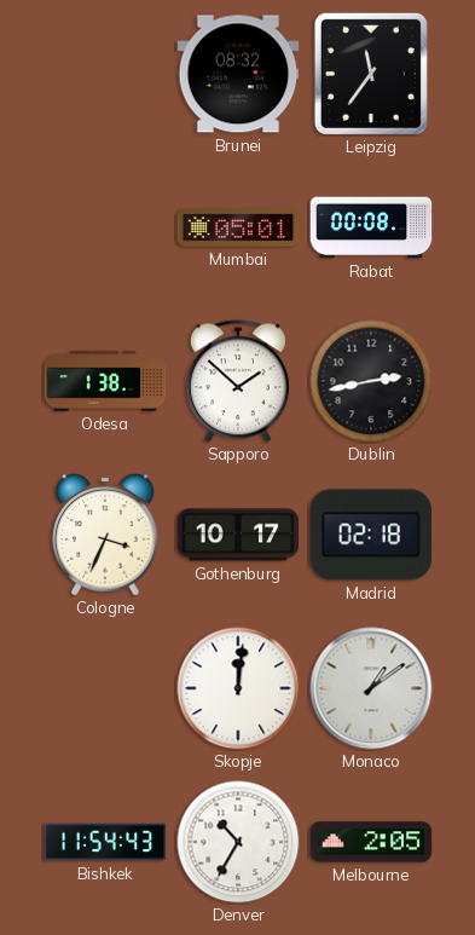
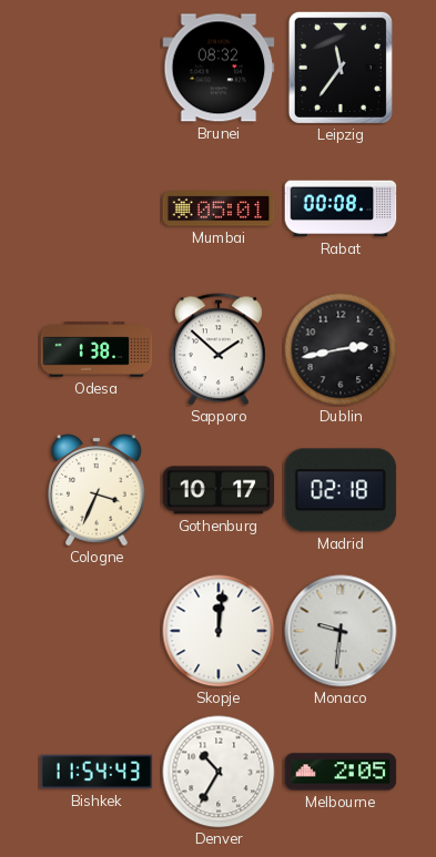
Monaco: 1:09 -> 9:31
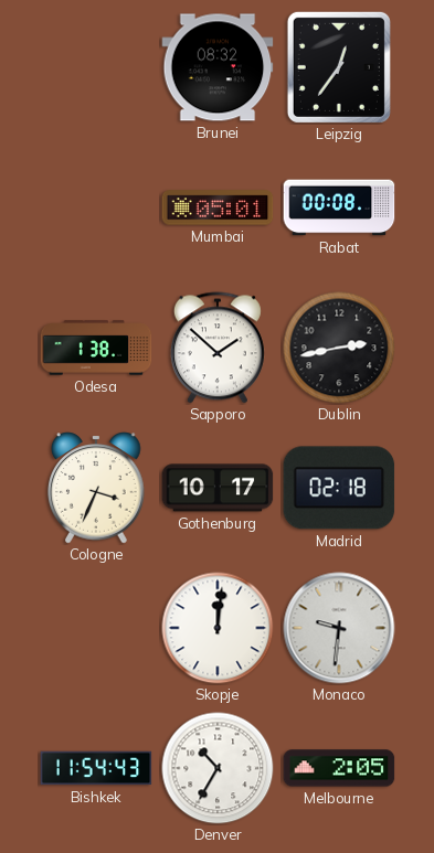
Leipzig: 11:36 -> 12:36
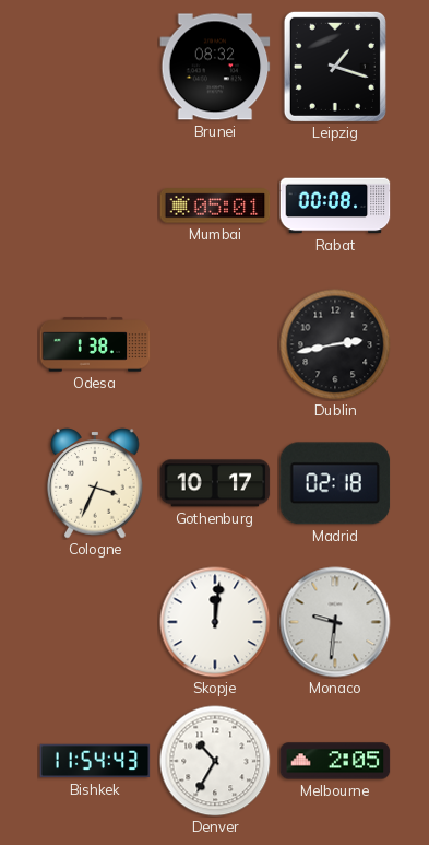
Leipzig: 12:36 -> 1:18
Sapporo: 1:52 -> none
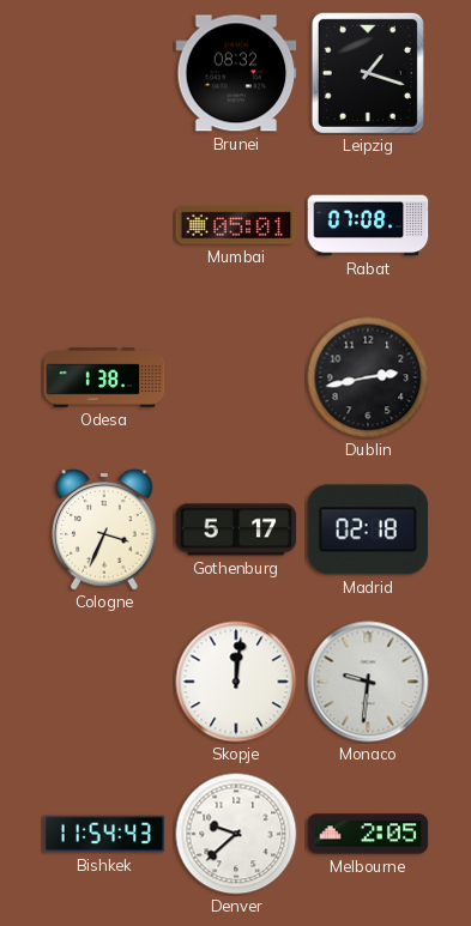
Rabat: 00:08 -> 07:08
Gothenburg: 10:17 -> 5:17
Denver: 10:35 -> 9:38
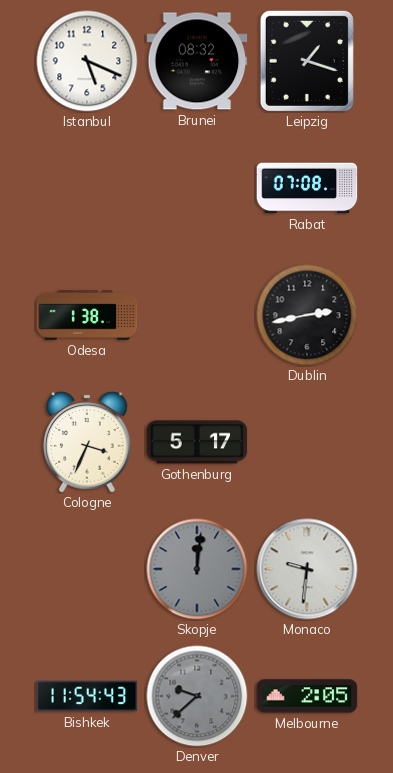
Istanbul: none -> 5:19
Mumbai: 05:01 -> none
Madrid: 02:18 -> none
Skopje dial: white -> grey
Denver dial: white -> grey
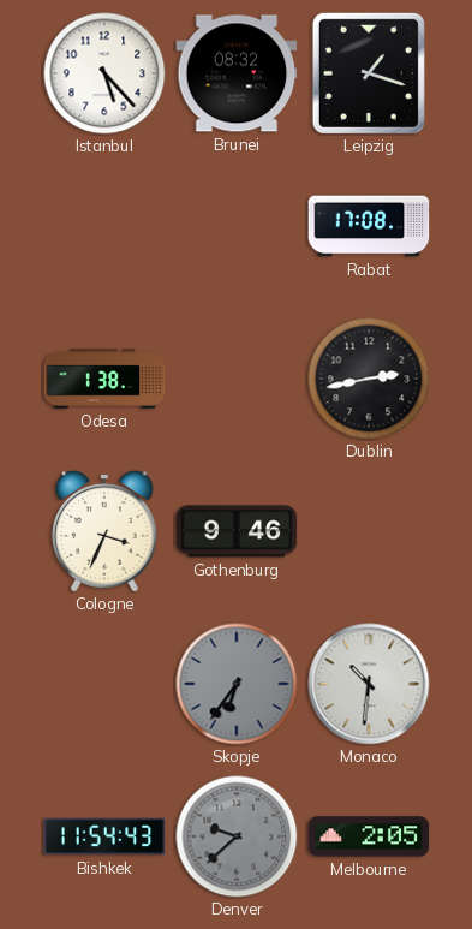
Istanbul: 5:19 -> 5:23
Rabat: 07:08 -> 17:08
Gothenburg: 5:17 -> 9:46
Skopje: 12:01 -> 6:36
Monaco: 9:31 -> 10:31
